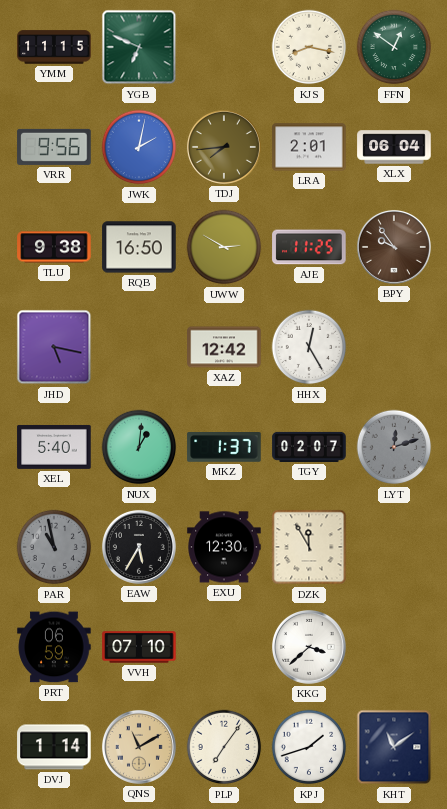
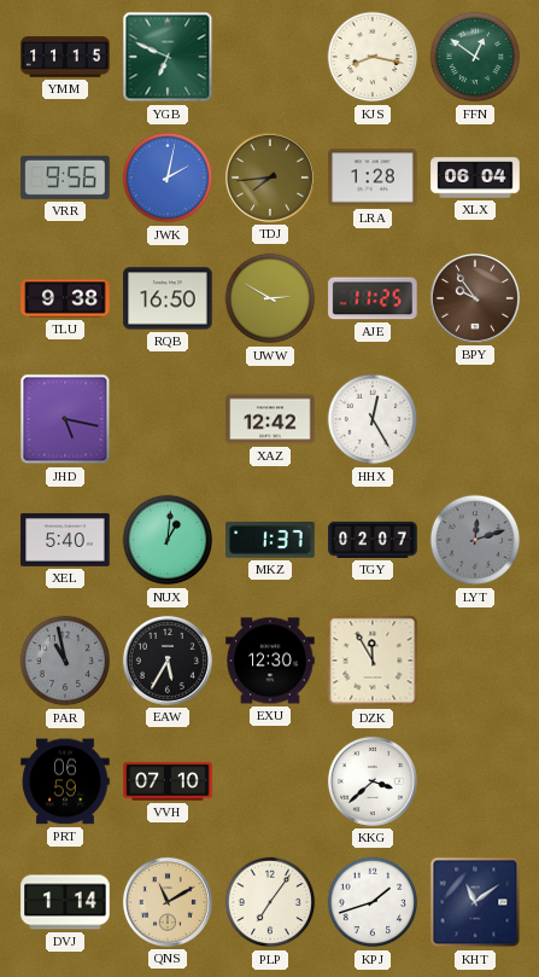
LRA: 2:01 -> 1:28
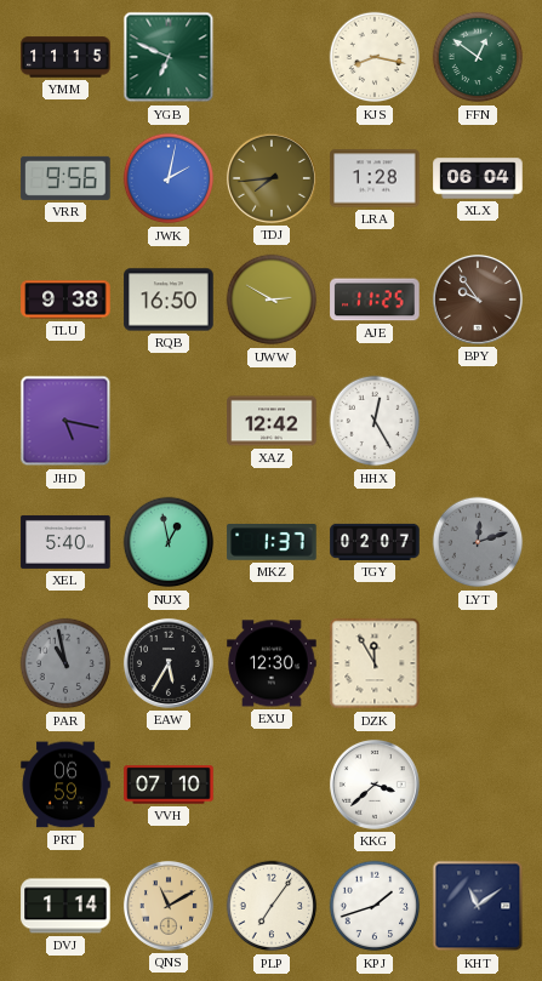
NUX: 1:01 -> 12:58
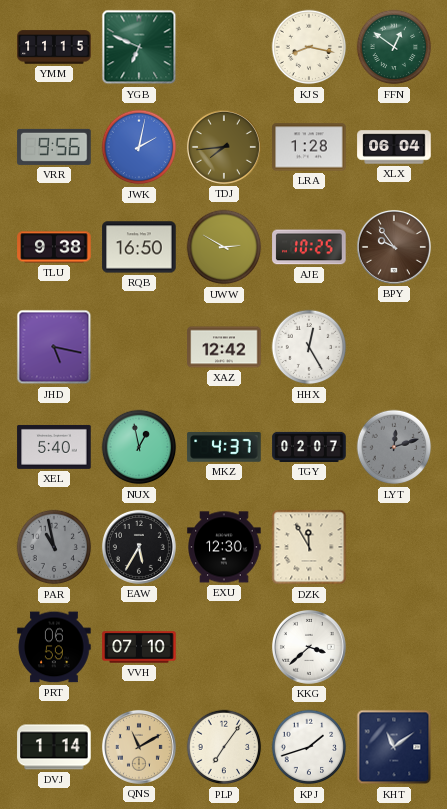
AJE: 11:25 -> 10:25
MKZ: 1:37 -> 4:37
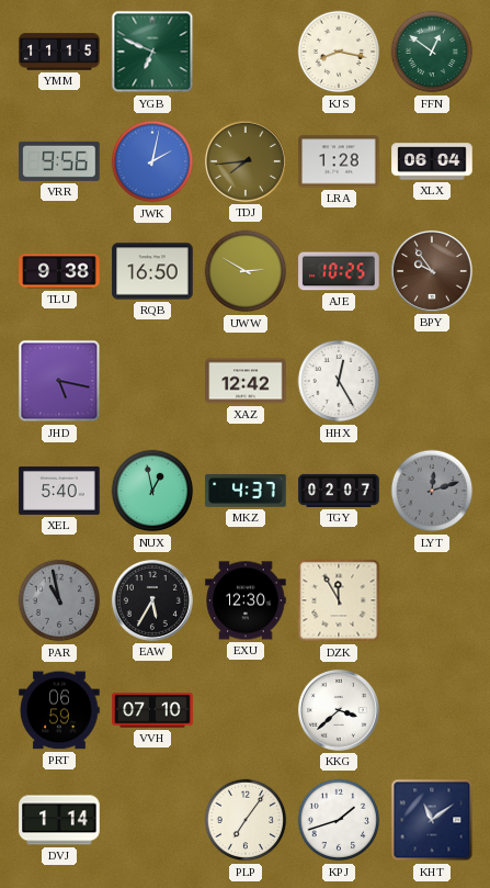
QNS: 11:10 -> none
